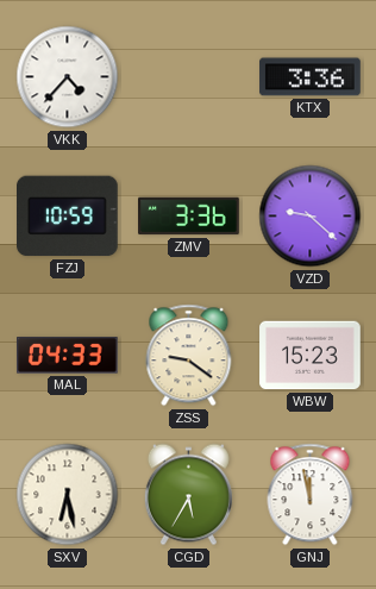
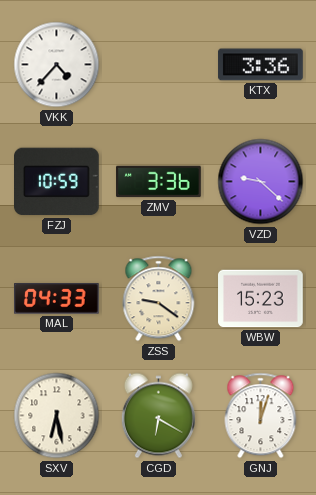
CGD: 5:35 -> 6:20
GNJ: 11:58 -> 12:03
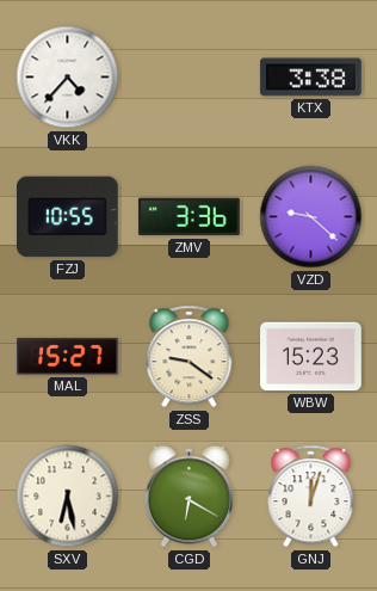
KTX: 3:36 -> 3:38
FZJ: 10:59 -> 10:55
MAL: 04:33 -> 15:27
